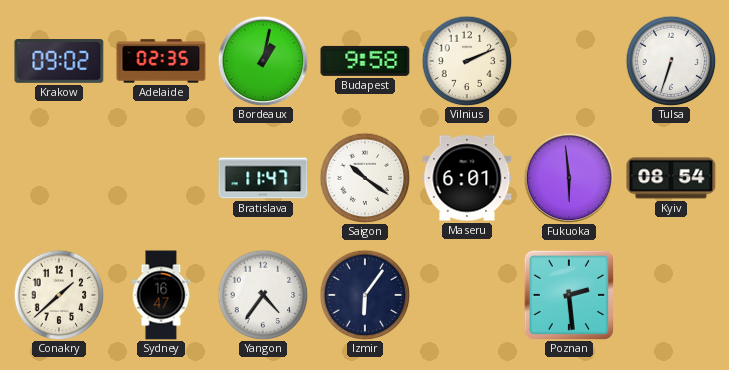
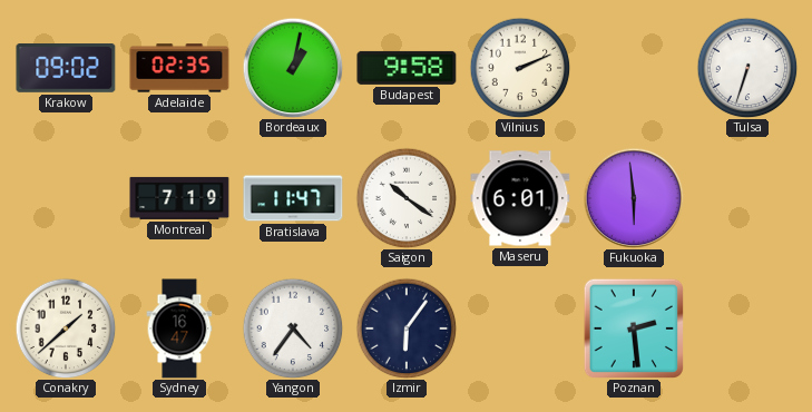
Montreal: none -> 7:19
Kyiv: 08:54 -> none
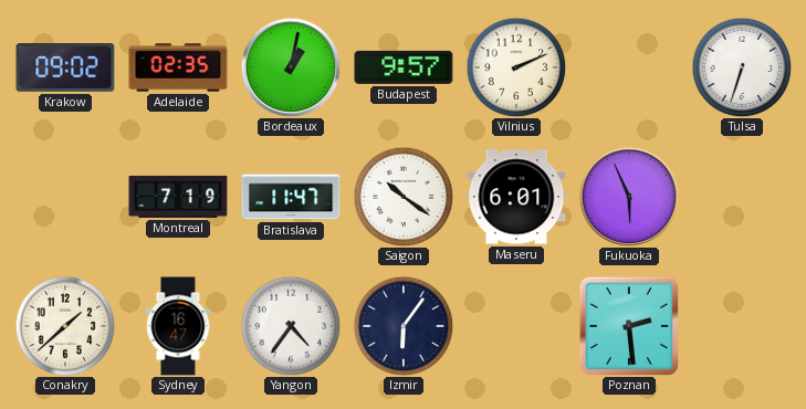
Budapest: 9:58 -> 9:57
Fukuoka: 5:59 -> 5:56
